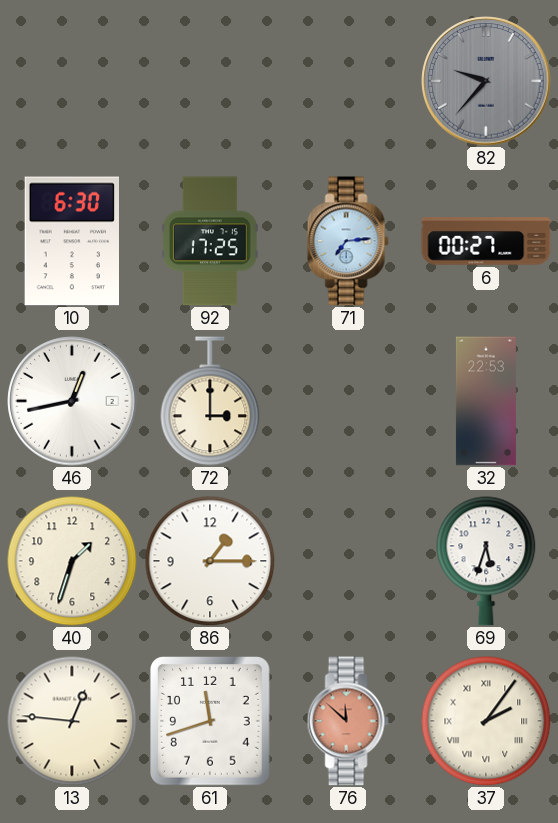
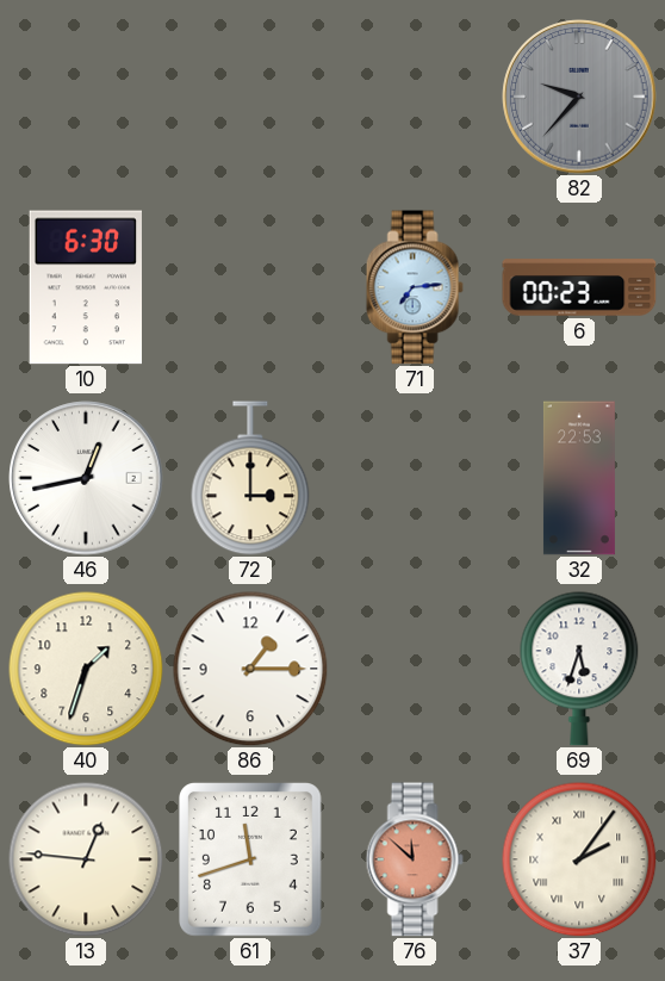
92: 17:25 -> none
6: 00:27 -> 00:23
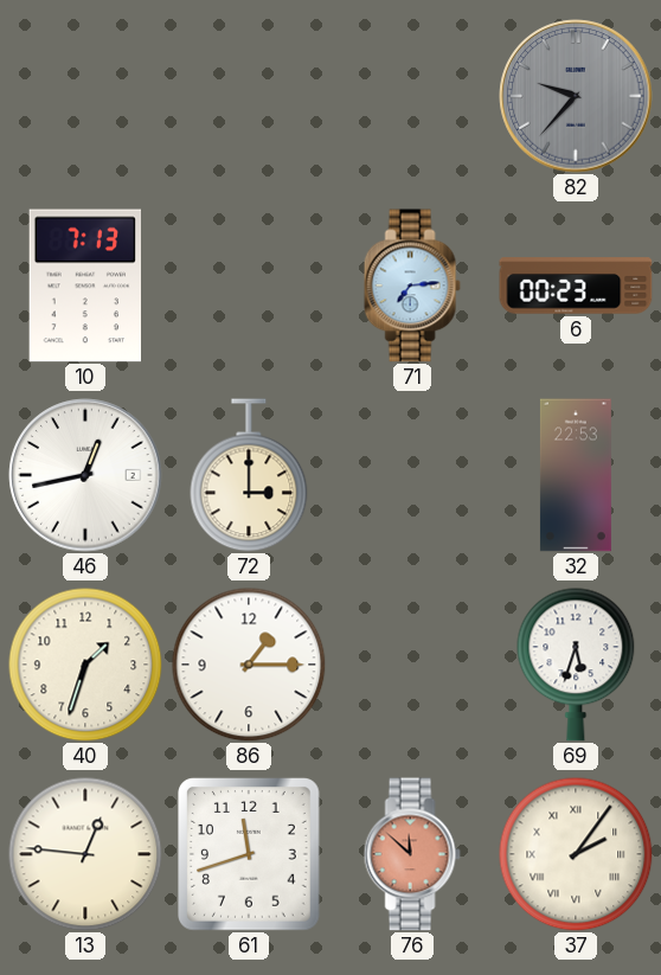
10: 6:30 -> 7:13
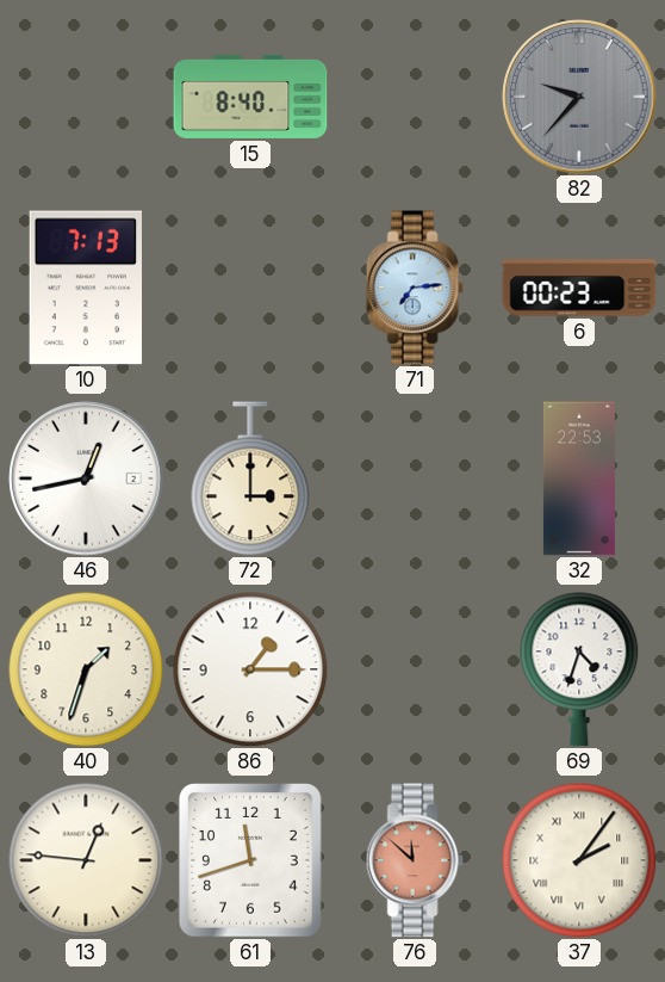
15: none -> 8:40
69: 5:33 -> 4:33
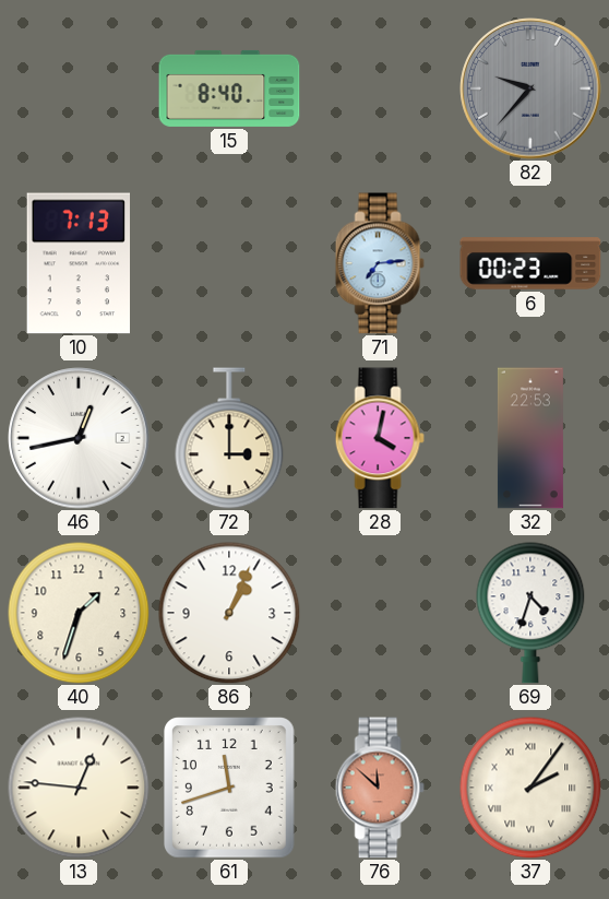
28: none -> 4:02
86: 1:15 -> 1:04
